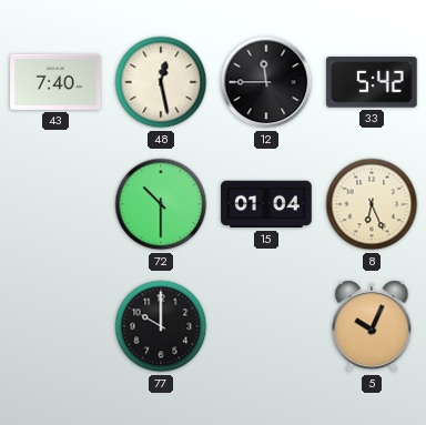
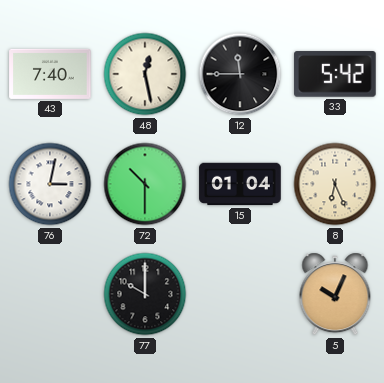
76: none -> 3:02
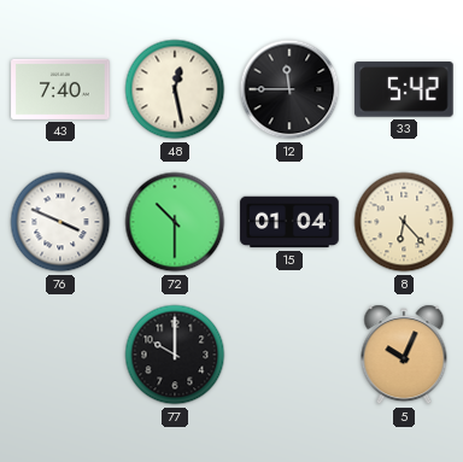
76: 3:02 -> 3:49
8: 6:26 -> 6:23
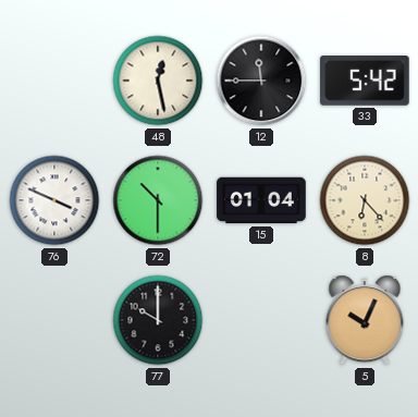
43: 7:40 -> none
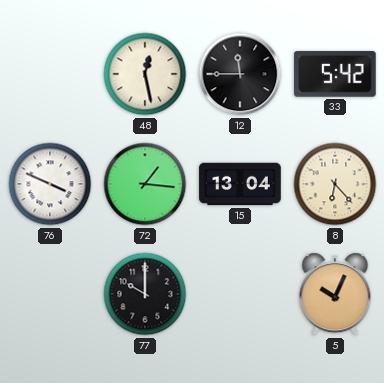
72: 10:30 -> 1:16
15: 01:04 -> 13:04
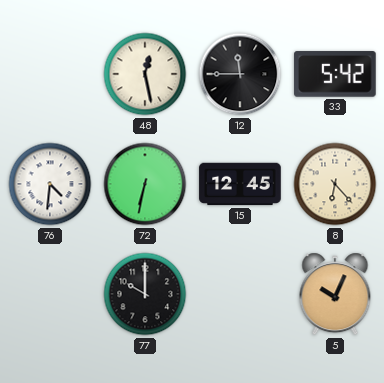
76: 3:49 -> 4:31
72: 1:16 -> 6:32
15: 13:04 -> 12:45
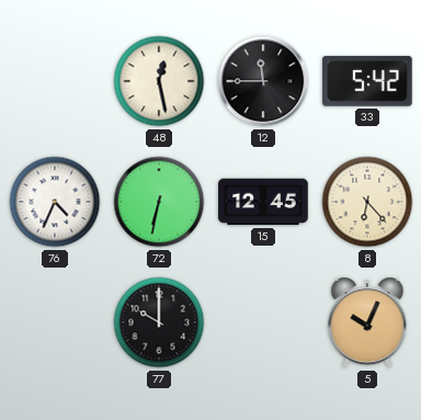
76: 4:31 -> 4:34
